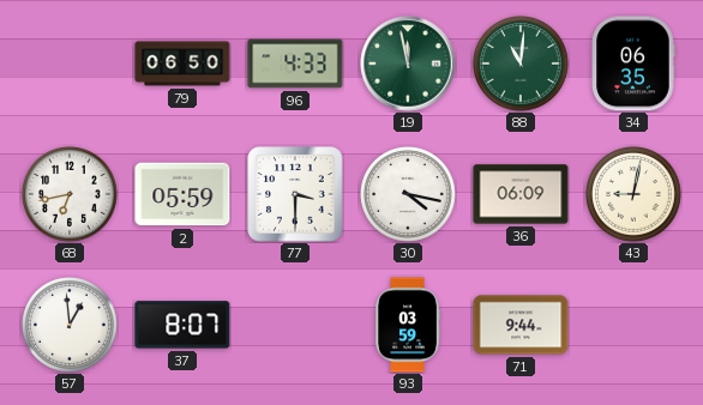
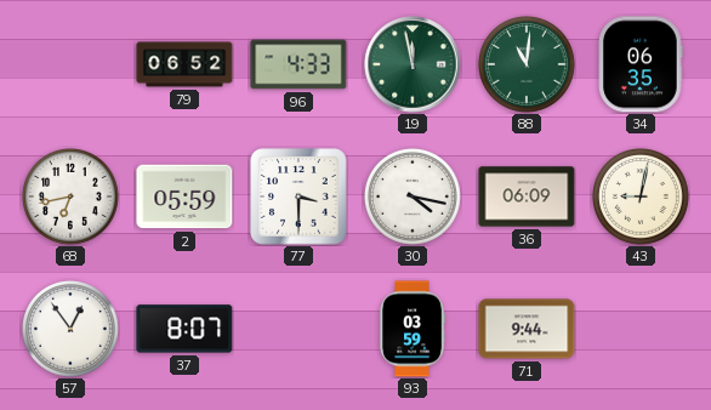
79: 06:50 -> 06:52
57: 12:59 -> 12:54
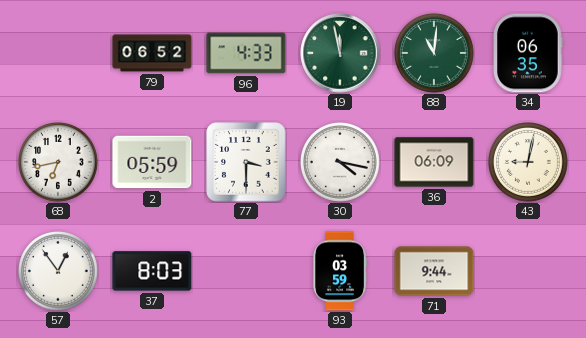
37: 8:07 -> 8:03
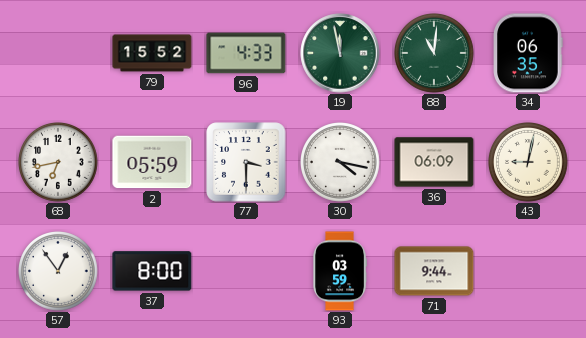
79: 06:52 -> 15:52
37: 8:03 -> 8:00
